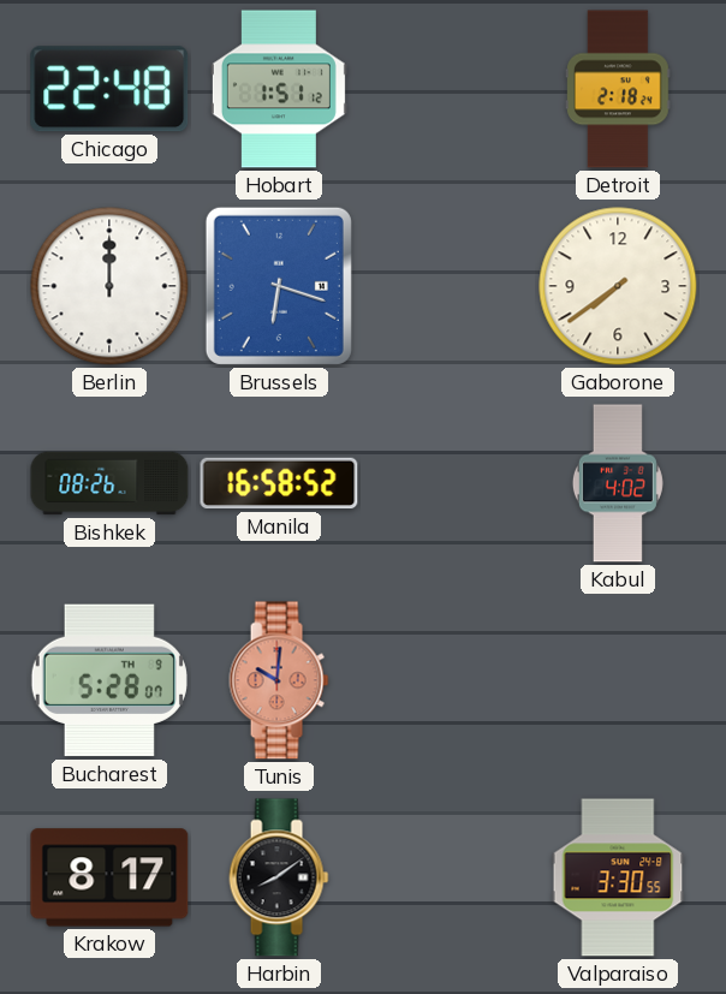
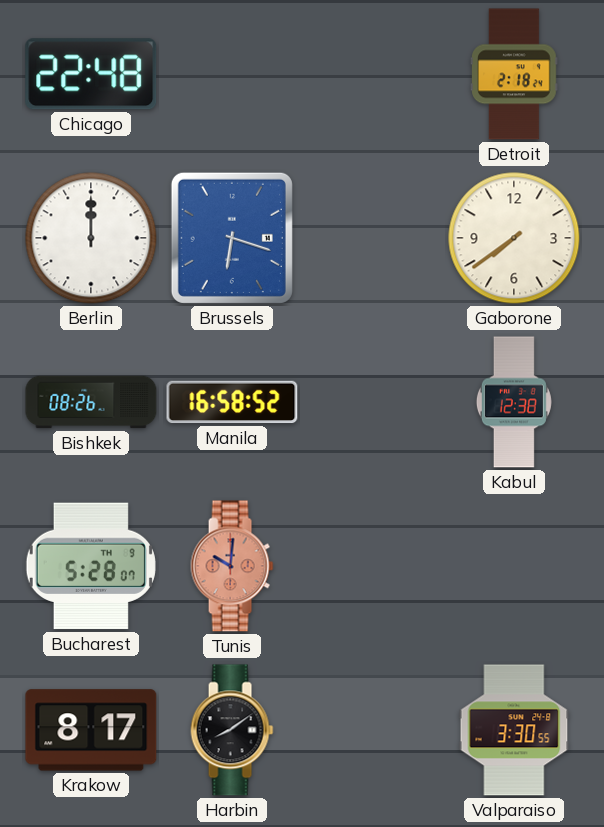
Hobart: 1:51 -> none
Kabul: 4:02 -> 12:38
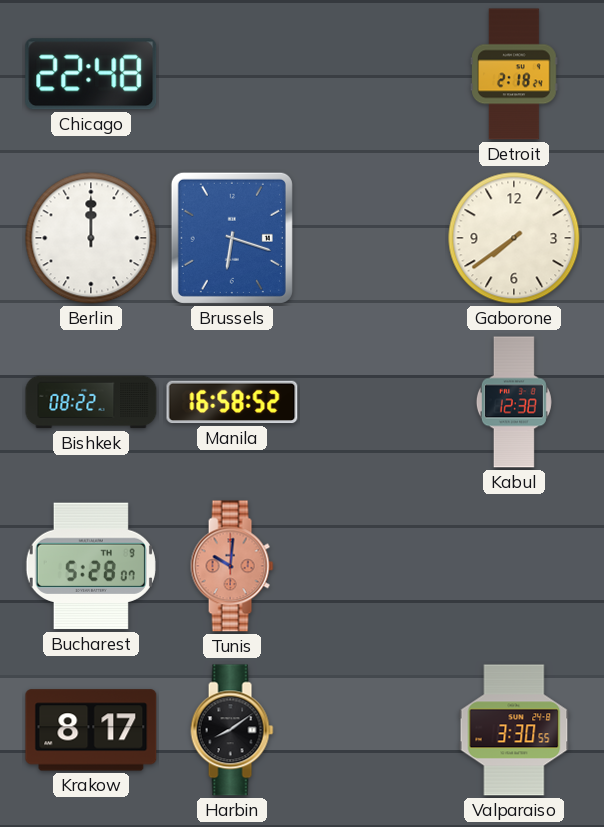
Bishkek: 08:26 -> 08:22
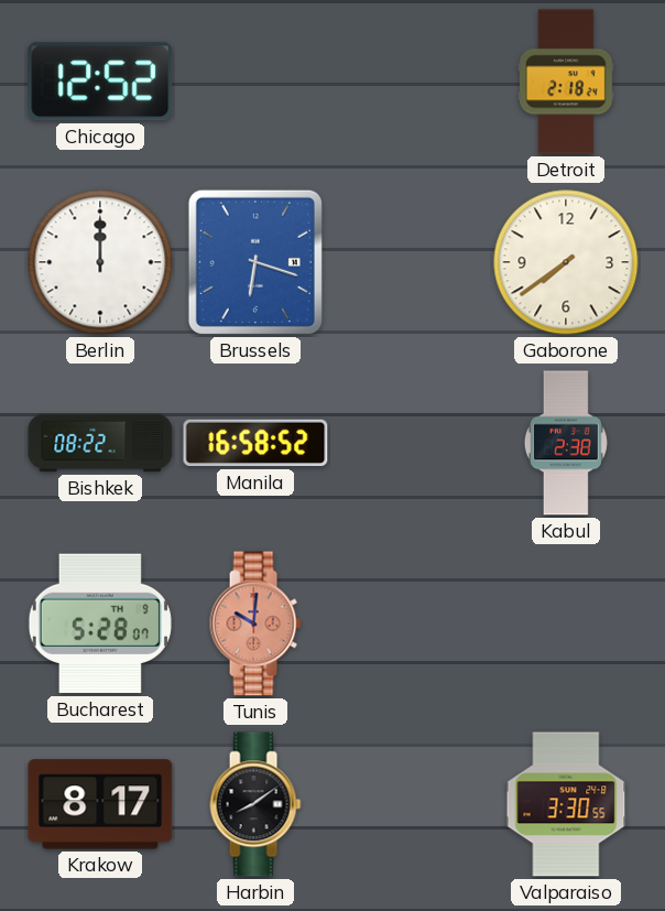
Chicago: 22:48 -> 12:52
Kabul: 12:38 -> 2:38
